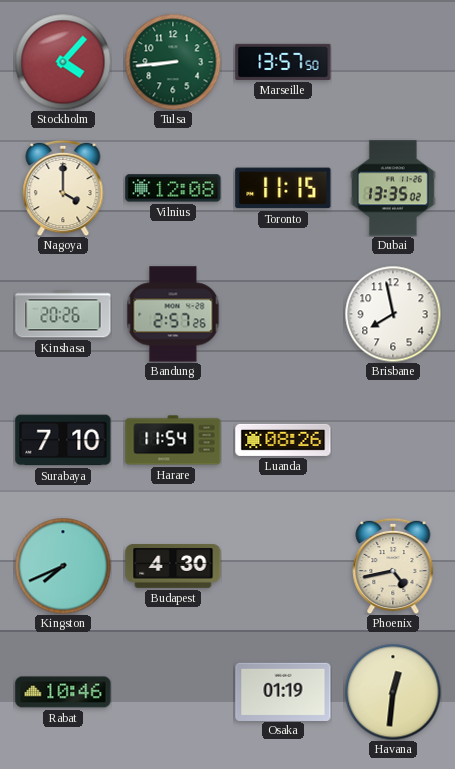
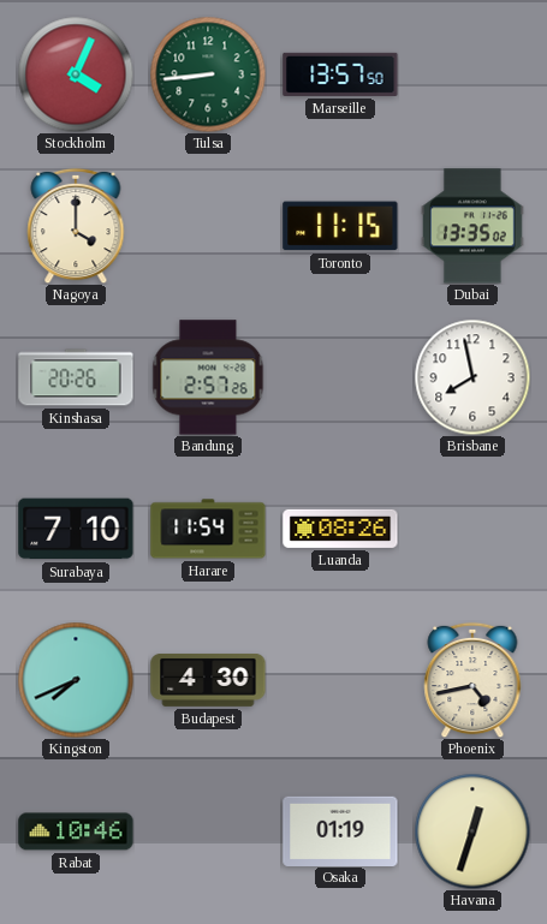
Stockholm: 4:07 -> 4:04
Vilnius: 12:08 -> none
Havana: 12:31 -> 12:33
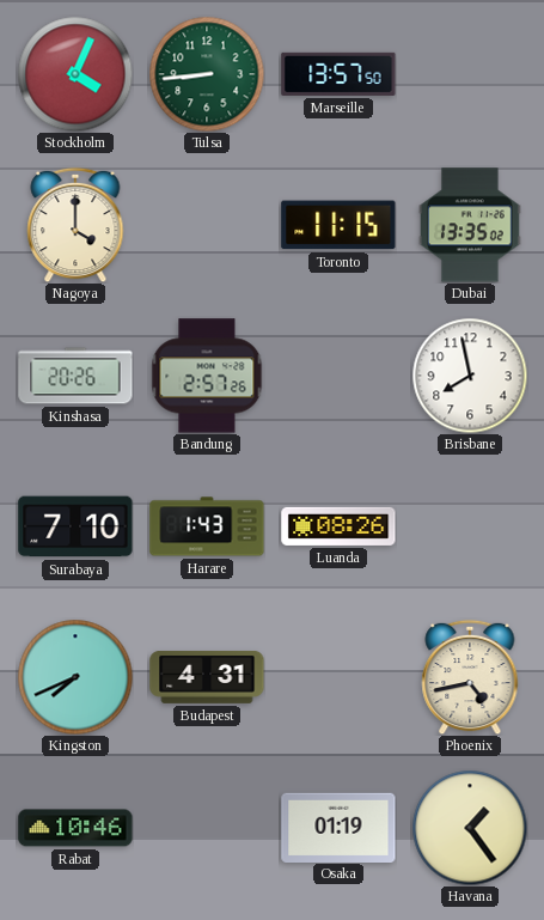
Harare: 11:54 -> 1:43
Budapest: 4:30 -> 4:31
Havana: 12:33 -> 1:24
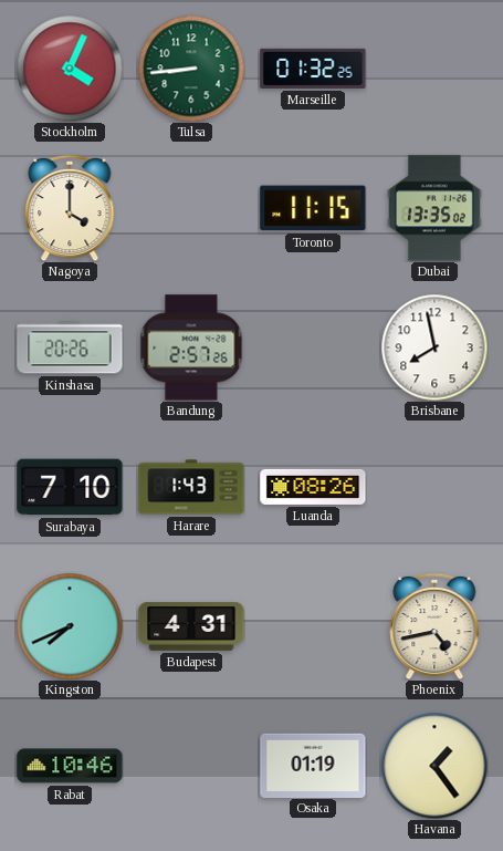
Marseille: 13:57 -> 01:32
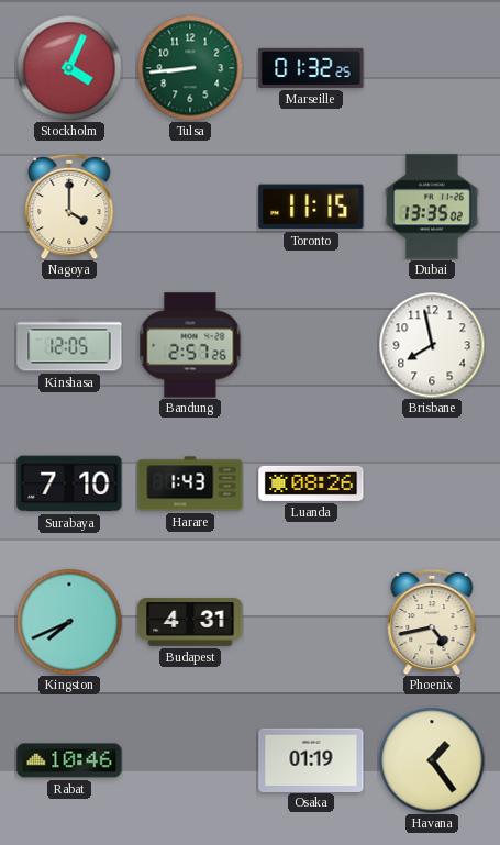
Kinshasa: 20:26 -> 12:05
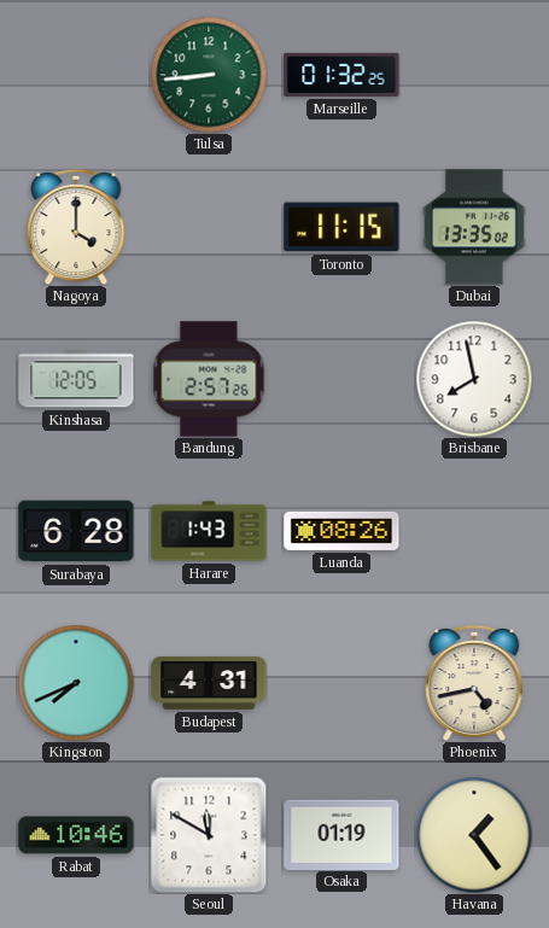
Stockholm: 4:04 -> none
Surabaya: 7:10 -> 6:28
Seoul: none -> 11:50
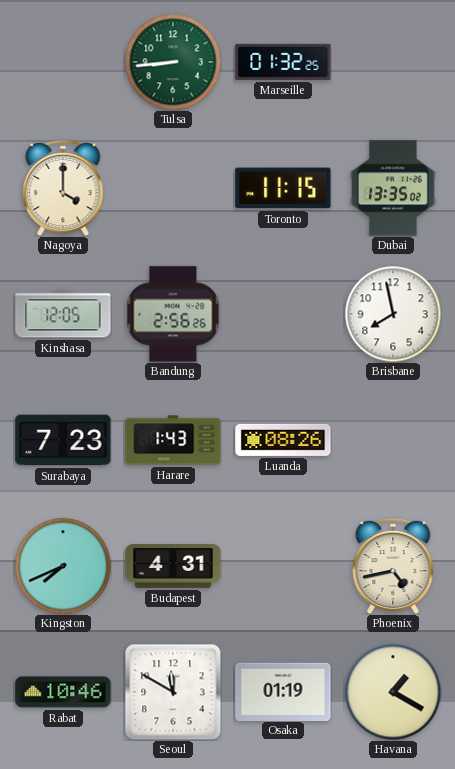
Bandung: 2:57 -> 2:56
Surabaya: 6:28 -> 7:23
Havana: 1:24 -> 1:20
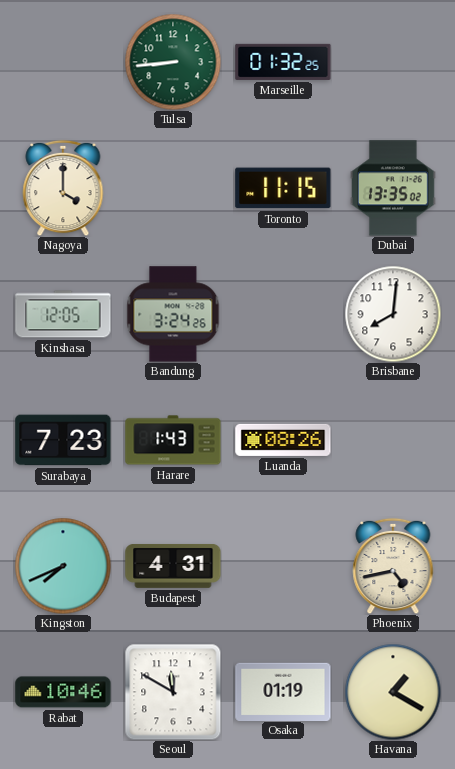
Bandung: 2:56 -> 3:24
Brisbane: 7:58 -> 8:01
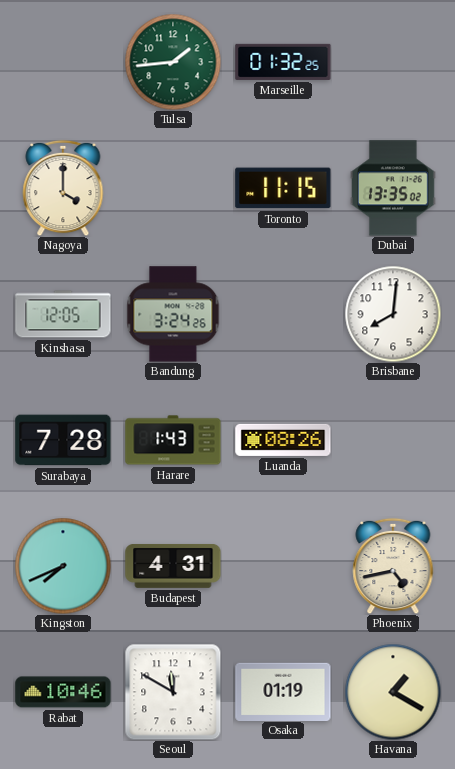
Tulsa: 8:44 -> 1:44
Surabaya: 7:23 -> 7:28
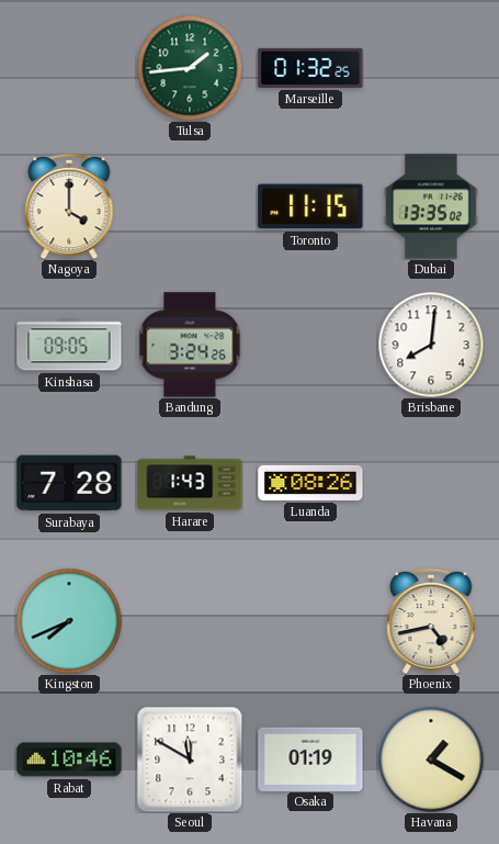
Kinshasa: 12:05 -> 09:05
Budapest: 4:31 -> none
